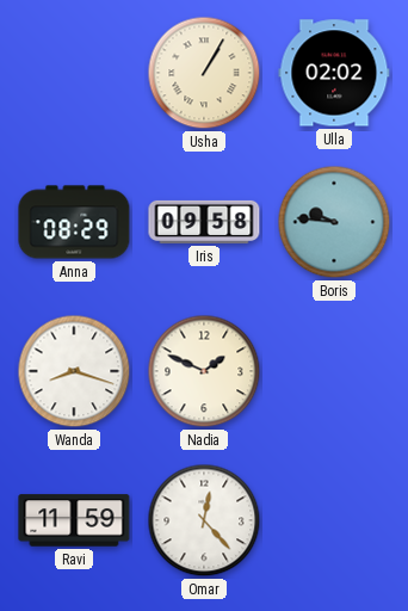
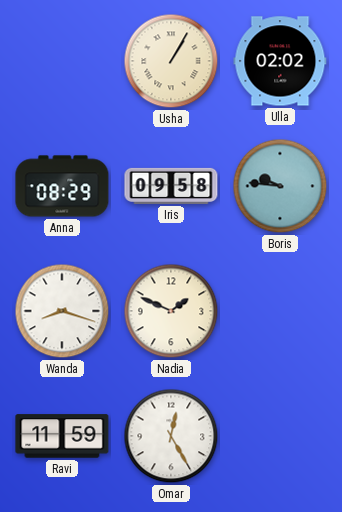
Omar: 12:23 -> 12:25
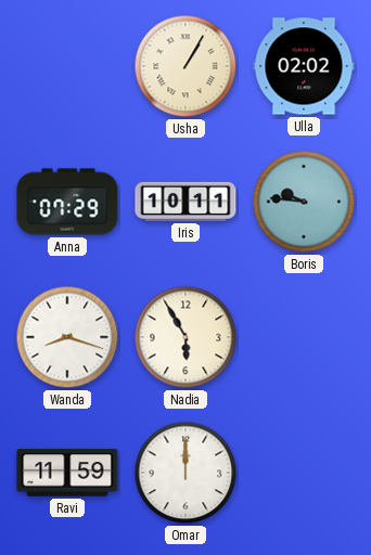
Anna: 08:29 -> 07:29
Iris: 09:58 -> 10:11
Nadia: 1:49 -> 5:55
Omar: 12:25 -> 12:00
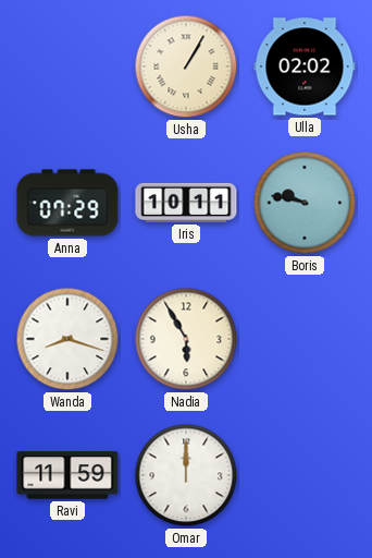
Boris: 9:46 -> 9:47
